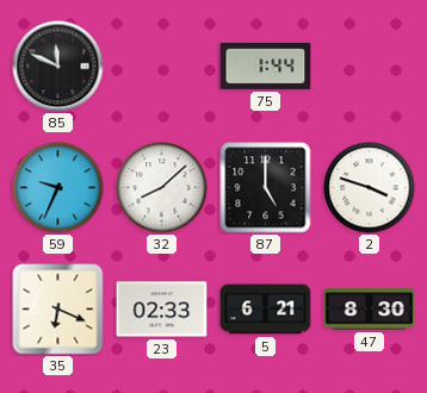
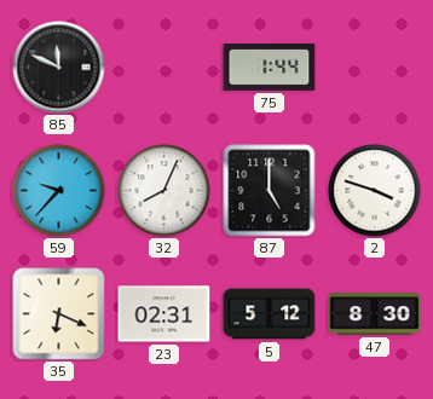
59: 9:34 -> 9:37
32: 8:08 -> 8:04
23: 02:33 -> 02:31
5: 6:21 -> 5:12
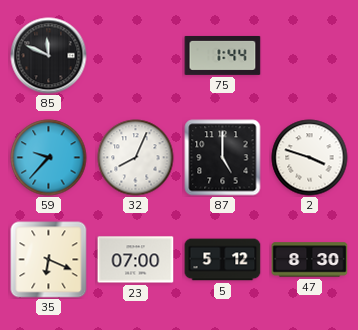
23: 02:31 -> 07:00
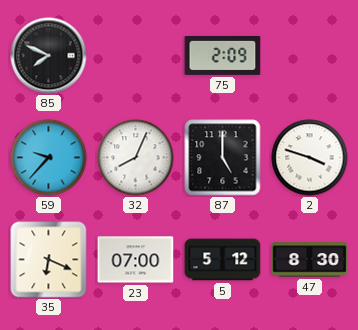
85: 11:49 -> 7:49
75: 1:44 -> 2:09
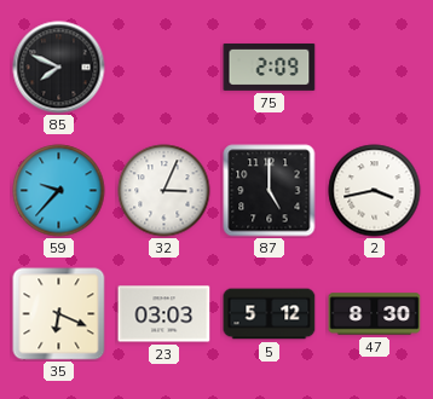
32: 8:04 -> 3:04
2: 3:48 -> 3:43
23: 07:00 -> 03:03
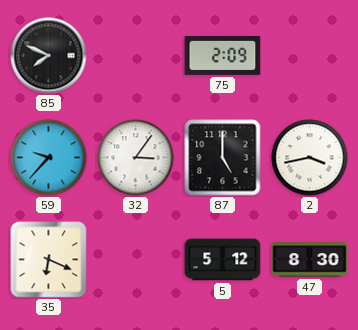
32: 3:04 -> 3:06
23: 03:03 -> none
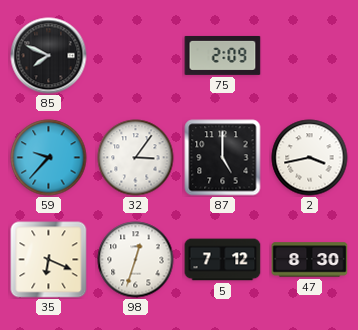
98: none -> 12:33
5: 5:12 -> 7:12
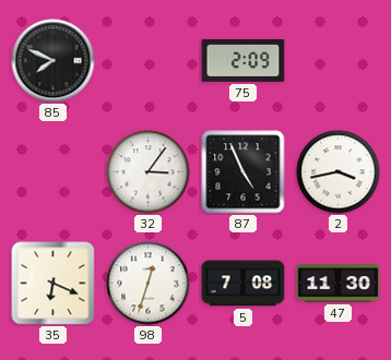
59: 9:37 -> none
87: 5:00 -> 4:56
5: 7:12 -> 7:08
47: 8:30 -> 11:30
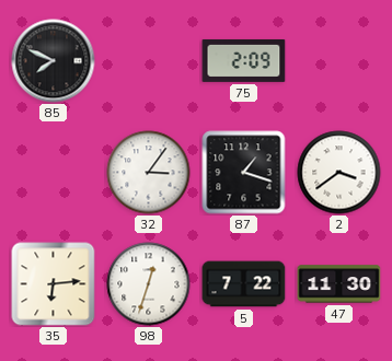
87: 4:56 -> 1:18
2: 3:43 -> 3:39
35: 6:19 -> 6:14
5: 7:08 -> 7:22
